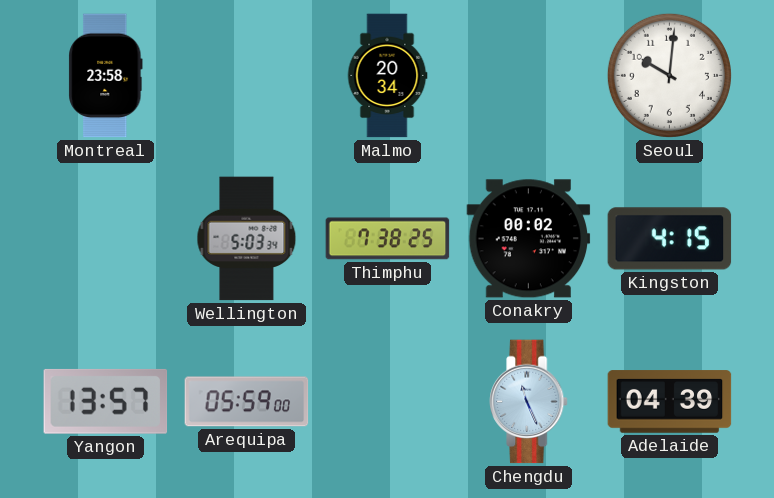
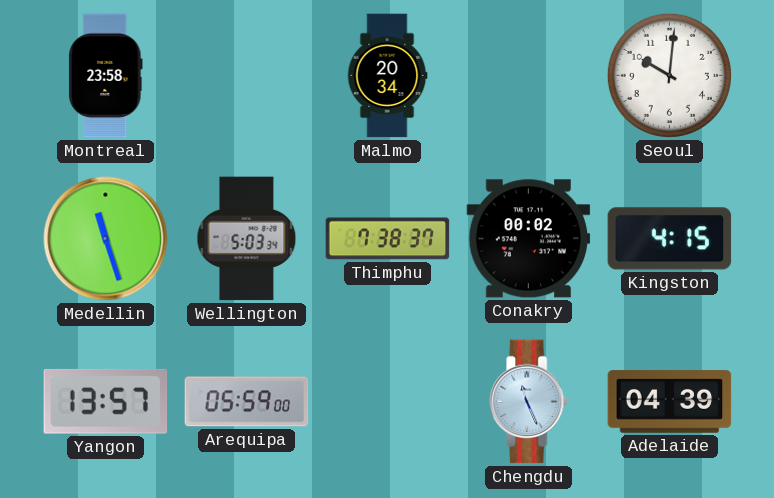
Medellin: none -> 11:27
Thimphu: 7:38:25 -> 7:38:37
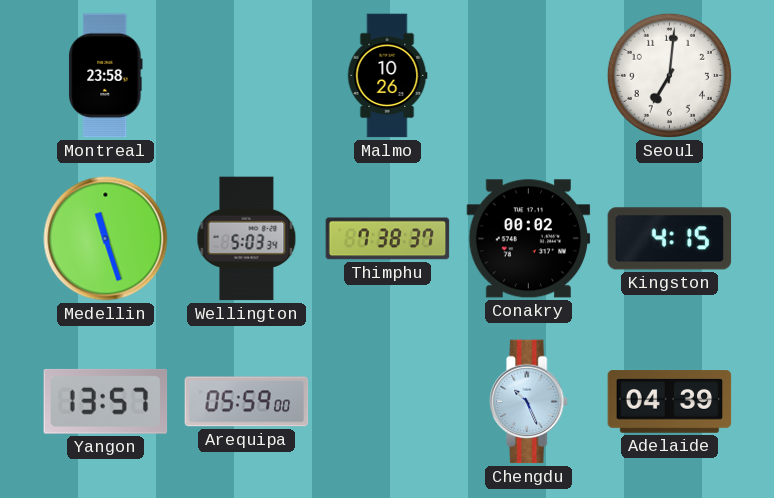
Malmo: 20:34 -> 10:26
Seoul: 10:01 -> 7:01
Chengdu: 11:26 -> 10:26
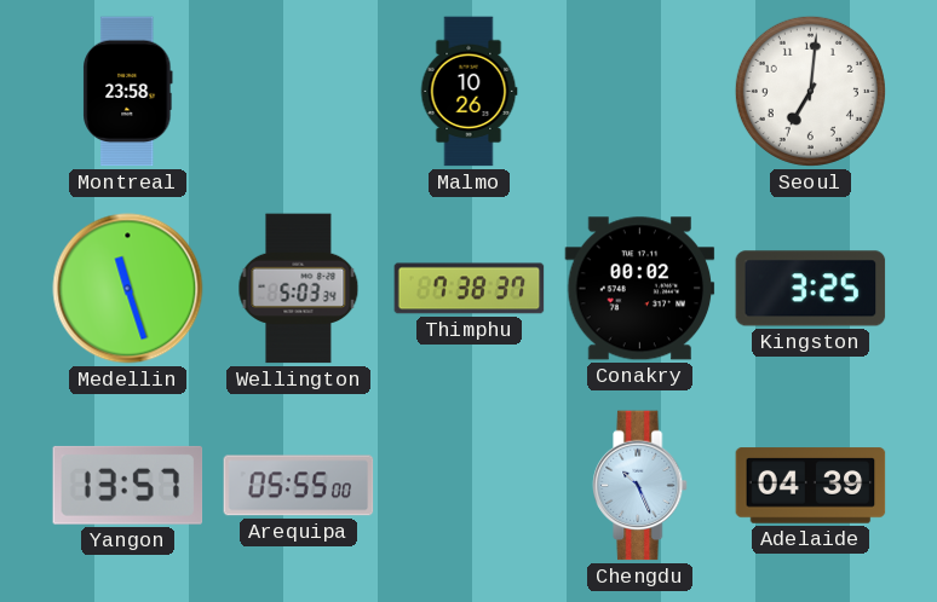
Kingston: 4:15 -> 3:25
Arequipa: 05:59 -> 05:55
